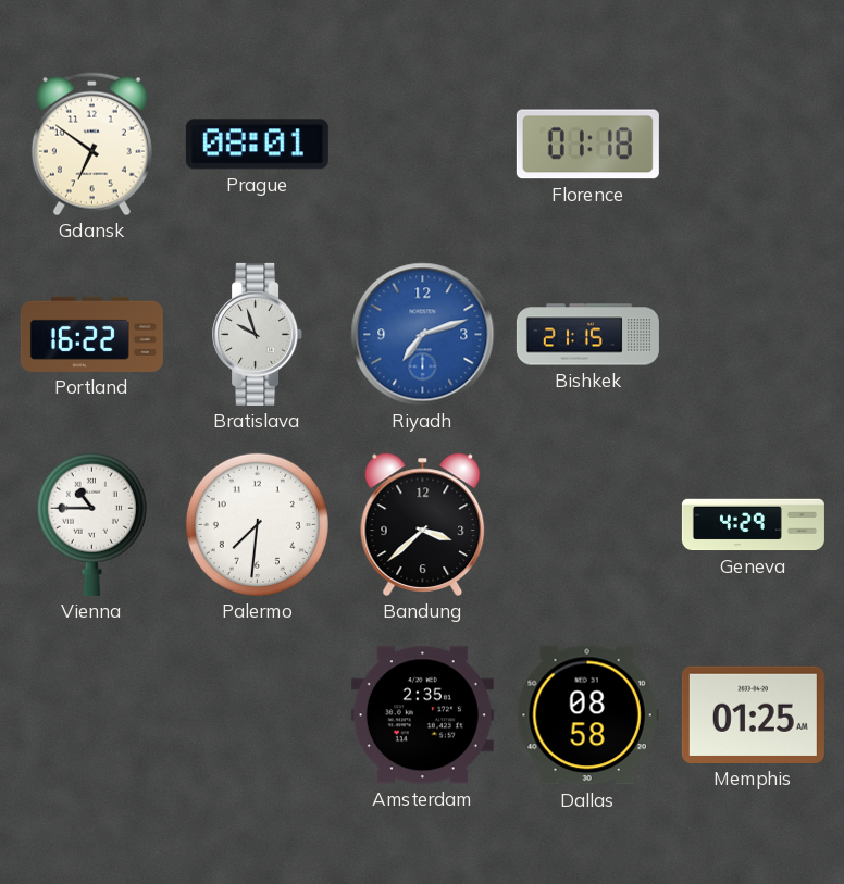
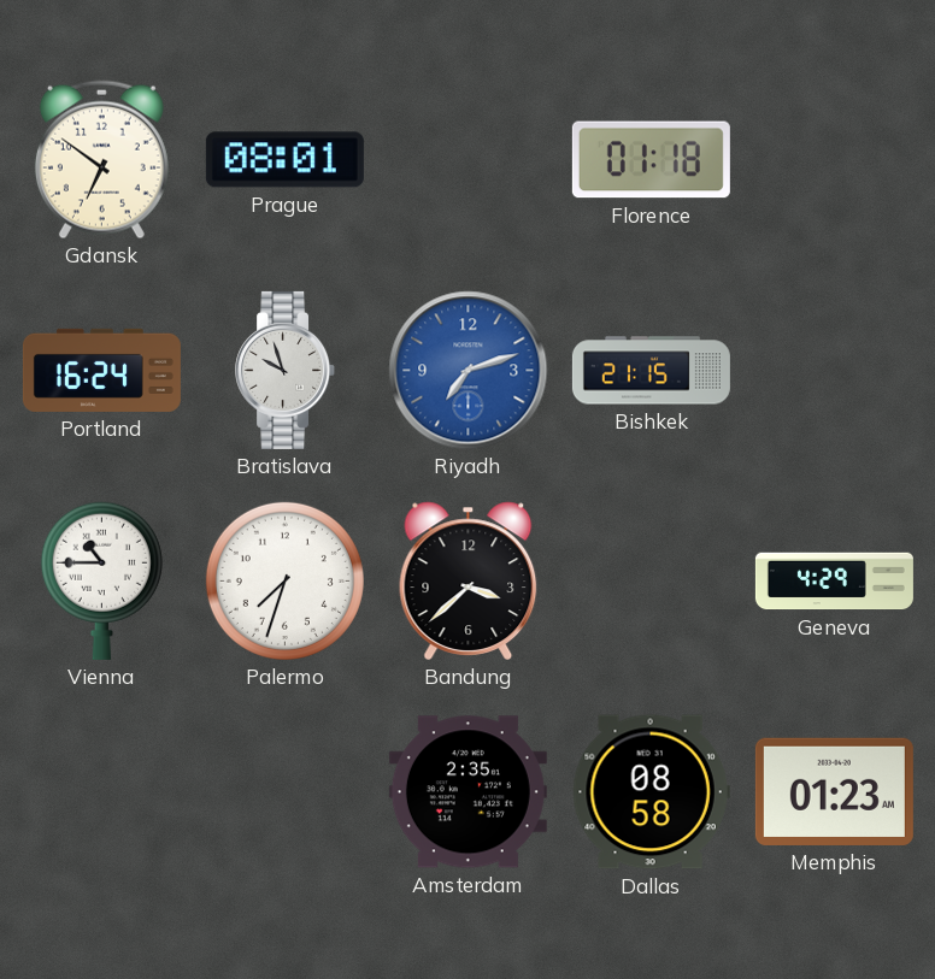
Portland: 16:22 -> 16:24
Palermo: 7:31 -> 7:33
Memphis: 01:25 -> 01:23
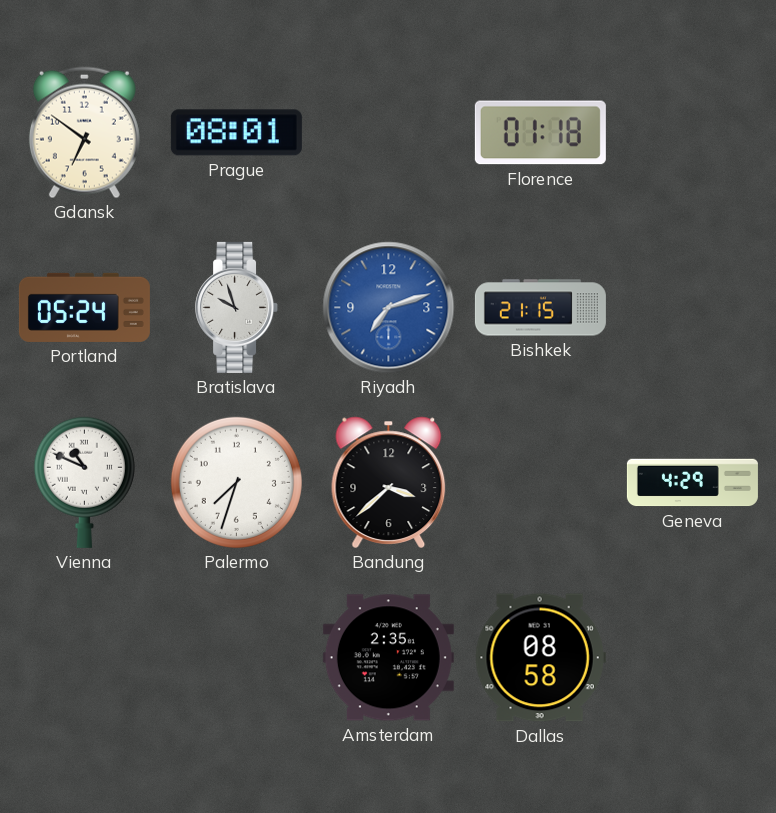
Portland: 16:24 -> 05:24
Vienna: 10:45 -> 10:49
Memphis: 01:23 -> none
